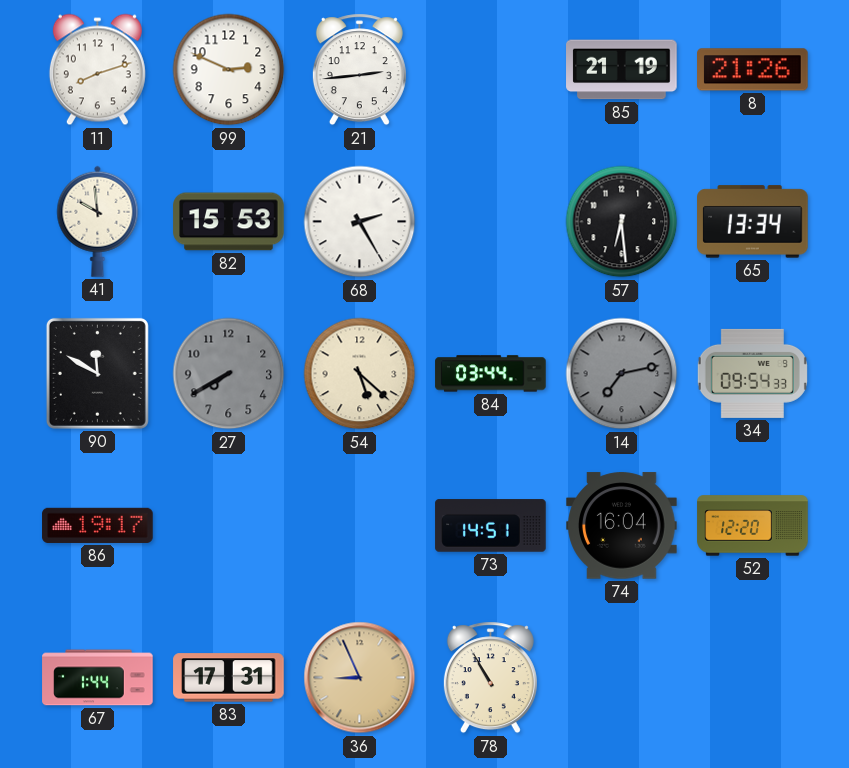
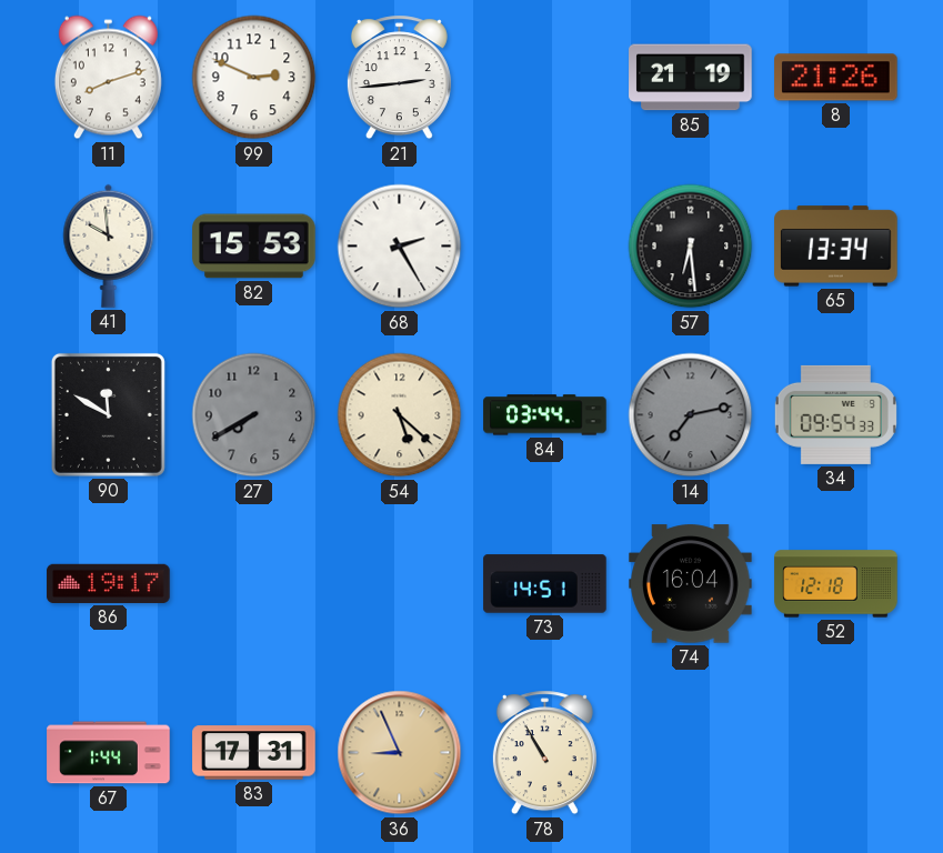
52: 12:20 -> 12:18
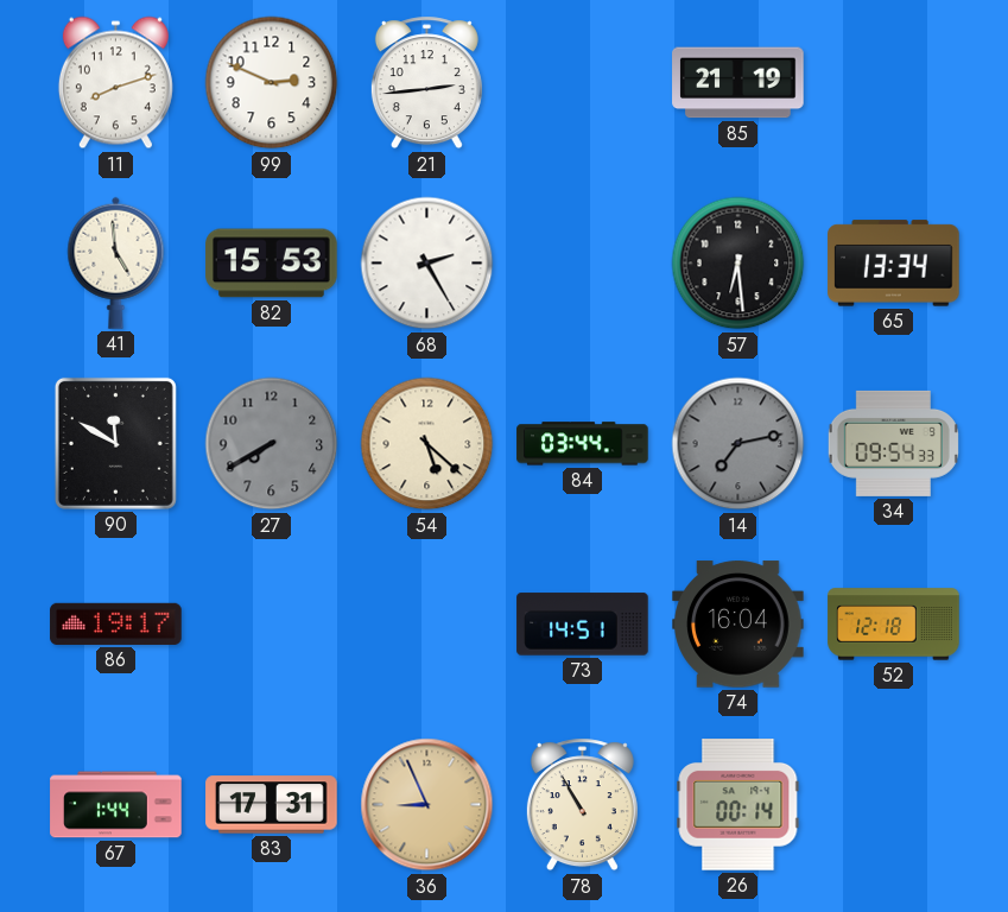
8: 21:26 -> none
41: 9:59 -> 4:59
26: none -> 00:14
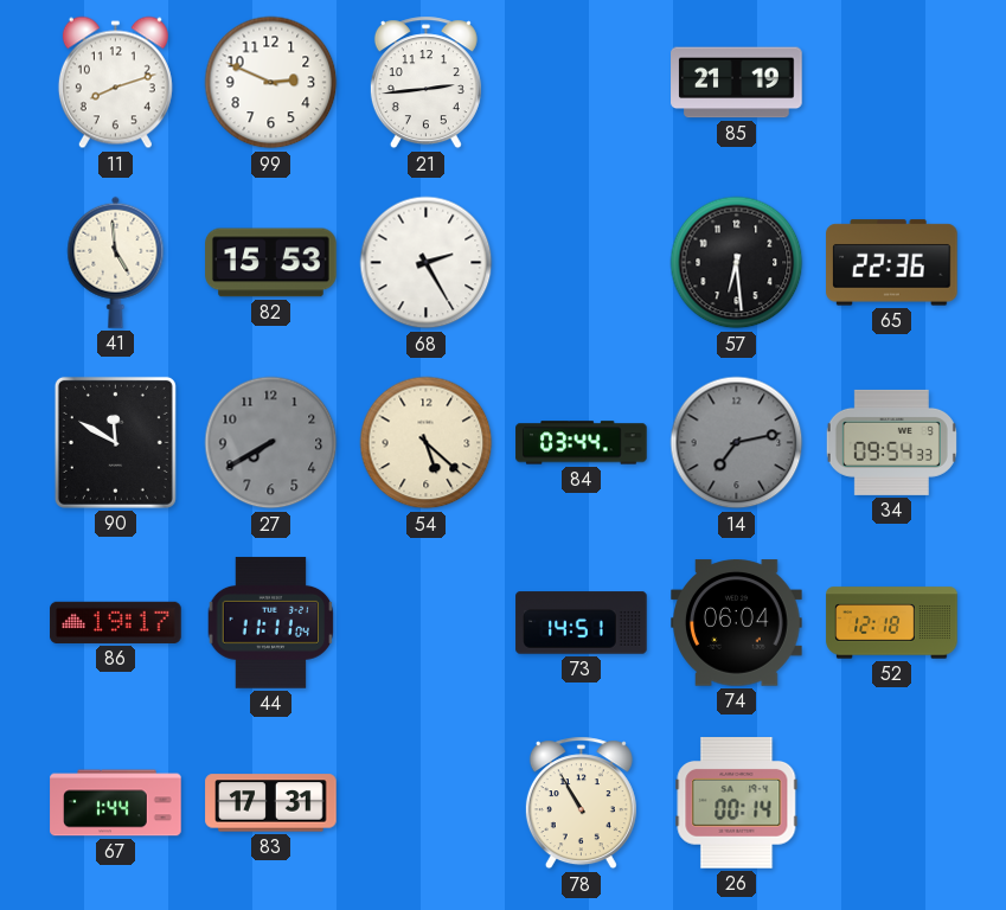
65: 13:34 -> 22:36
44: none -> 11:11
74: 16:04 -> 06:04
36: 8:56 -> none
